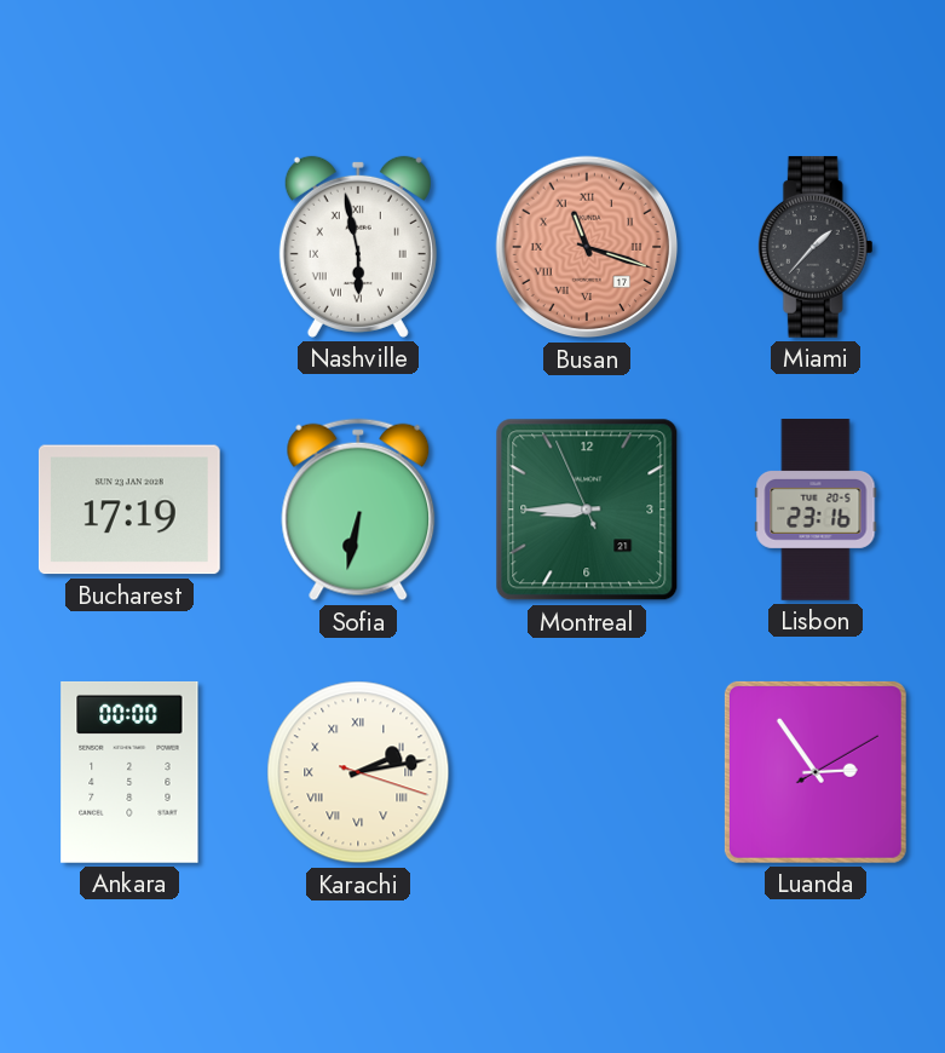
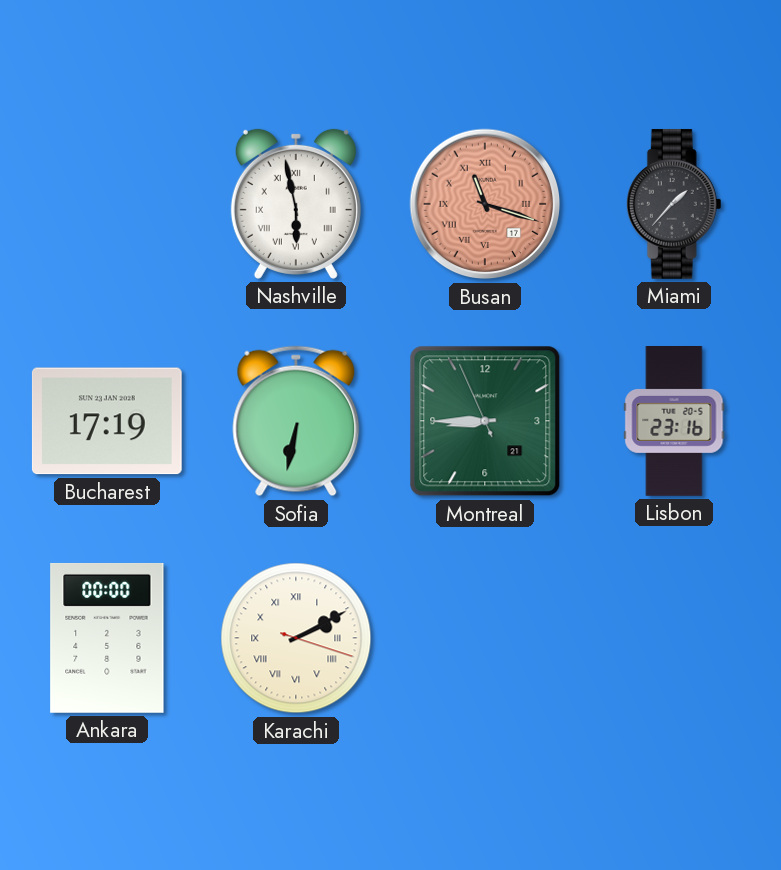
Karachi: 2:13 -> 2:10
Luanda: 2:54 -> none
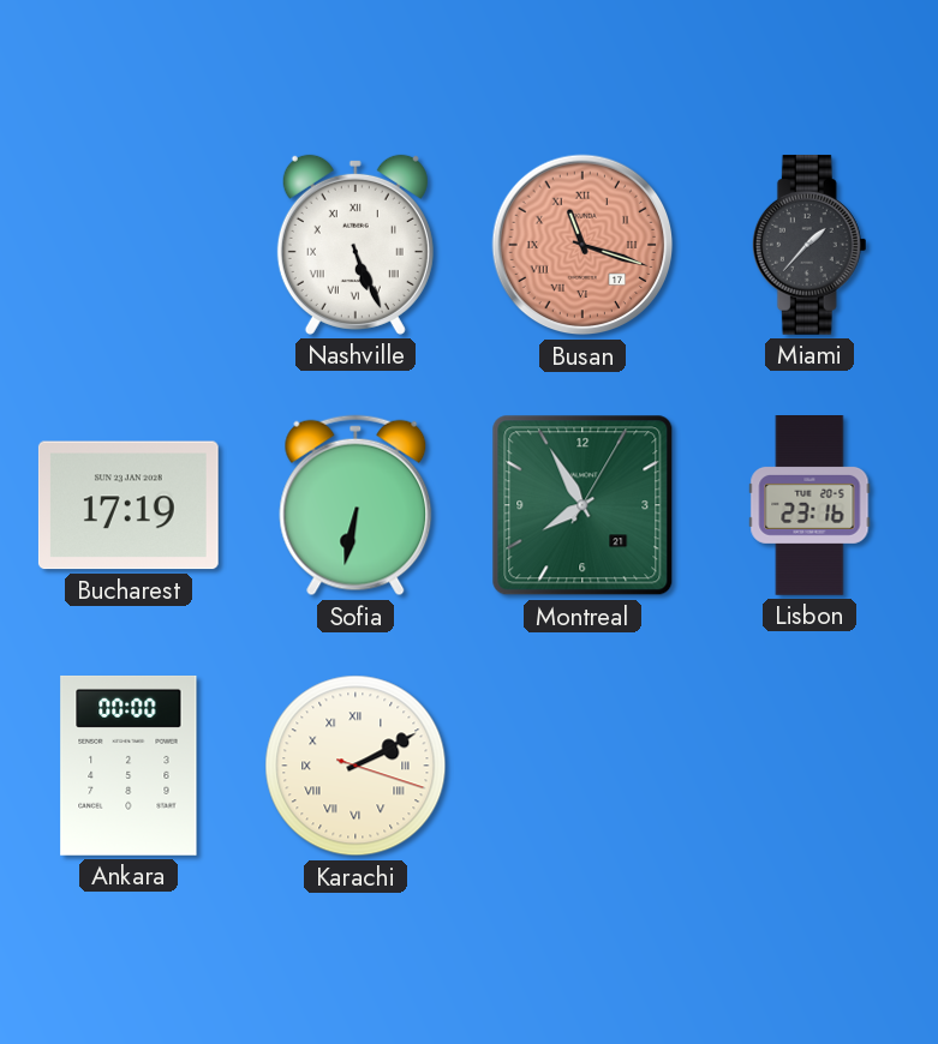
Nashville: 5:58 -> 5:26
Montreal: 8:44 -> 7:55
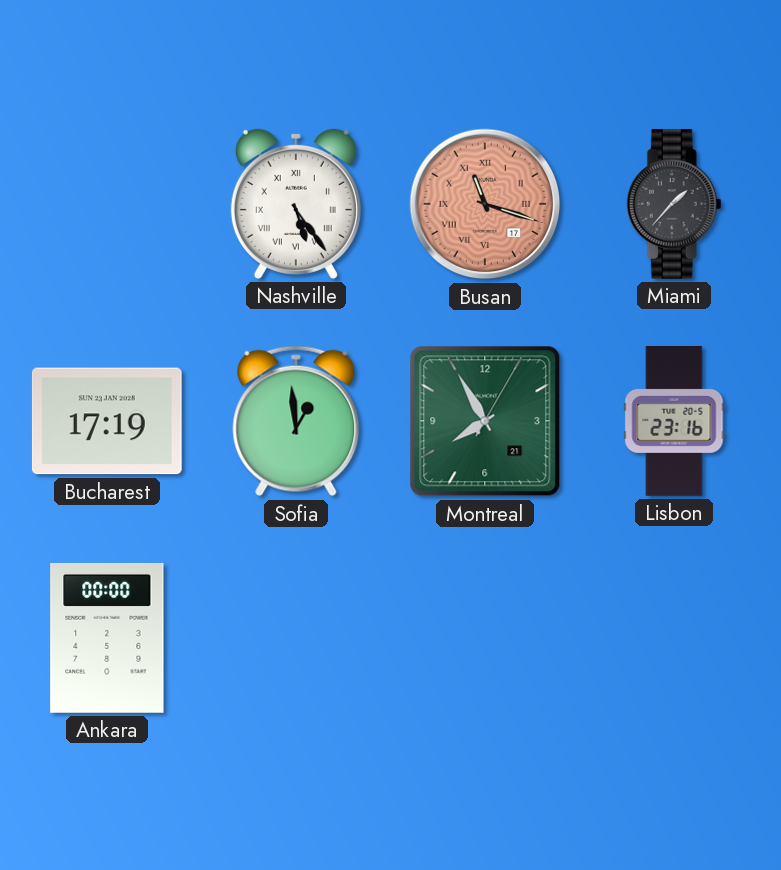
Nashville: 5:26 -> 5:24
Sofia: 6:32 -> 12:59
Karachi: 2:10 -> none
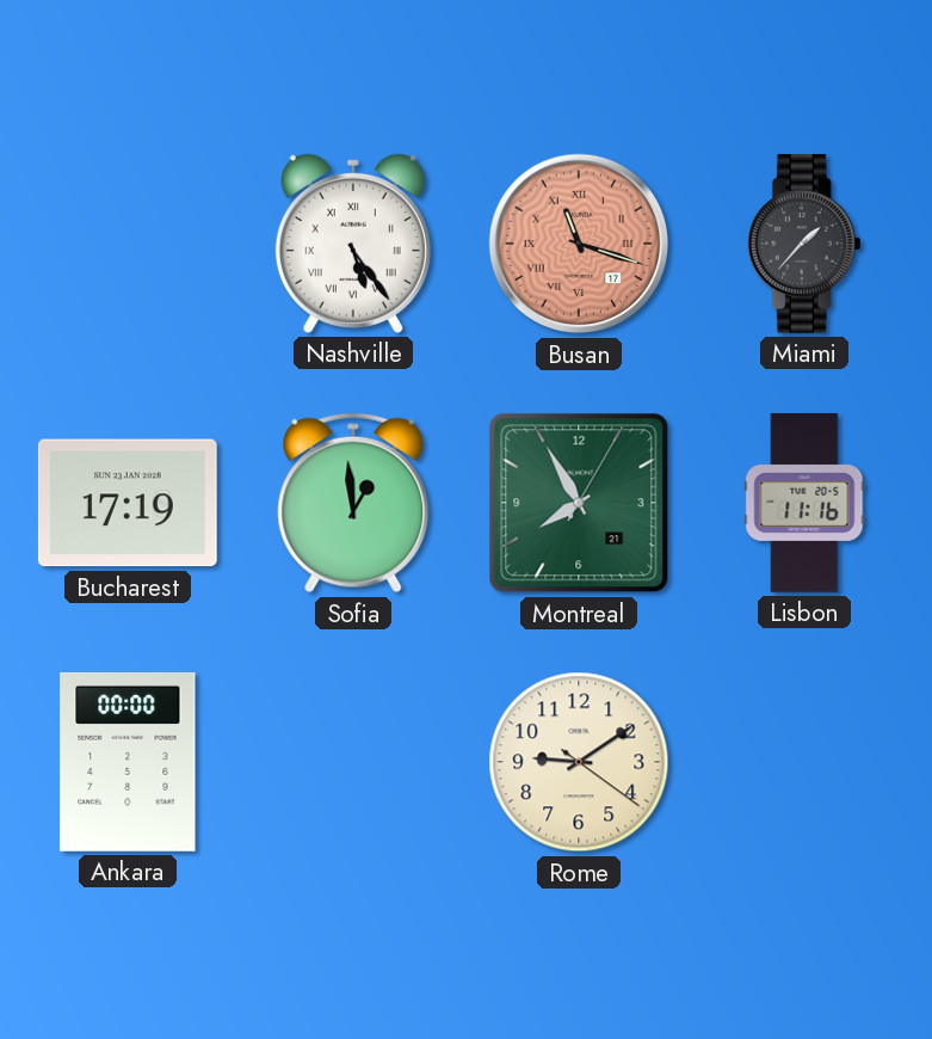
Lisbon: 23:16 -> 11:16
Rome: none -> 9:09
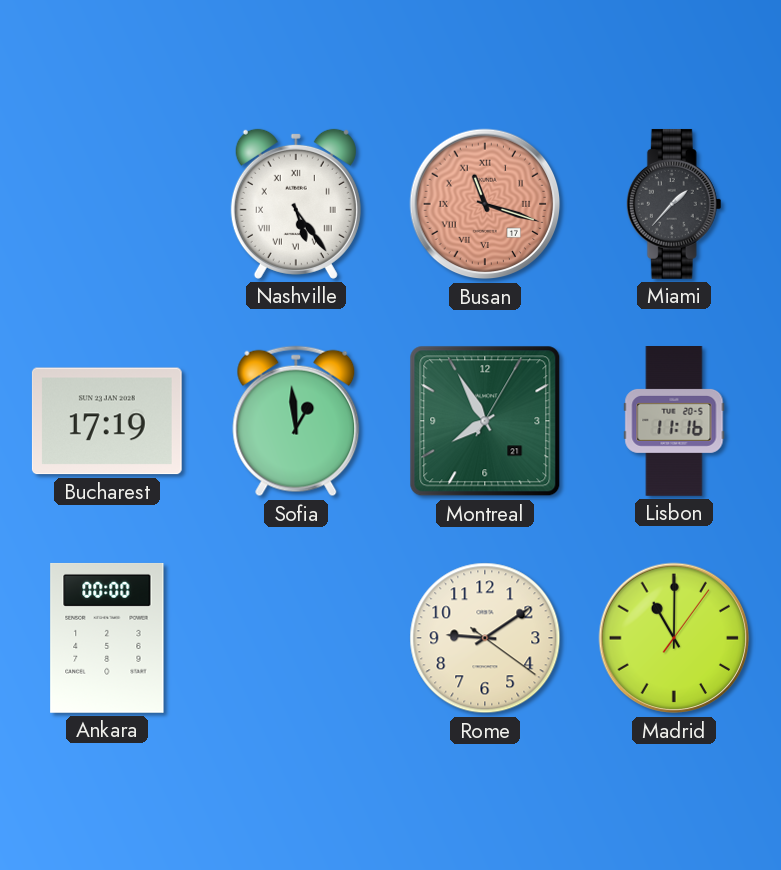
Madrid: none -> 11:00
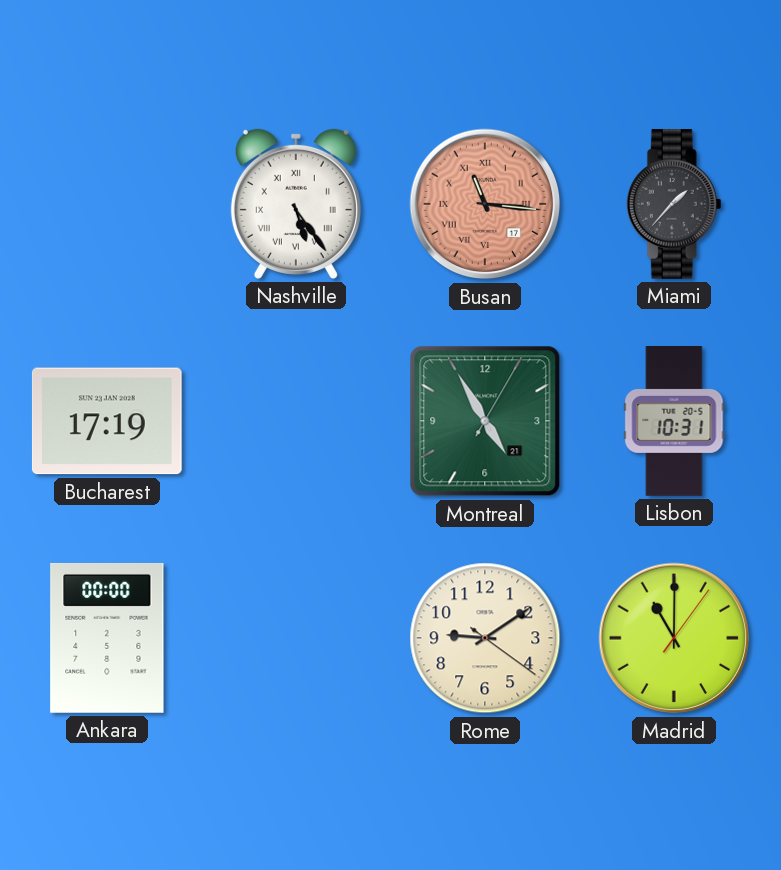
Busan: 11:18 -> 11:16
Sofia: 12:59 -> none
Montreal: 7:55 -> 4:55
Lisbon: 11:16 -> 10:31
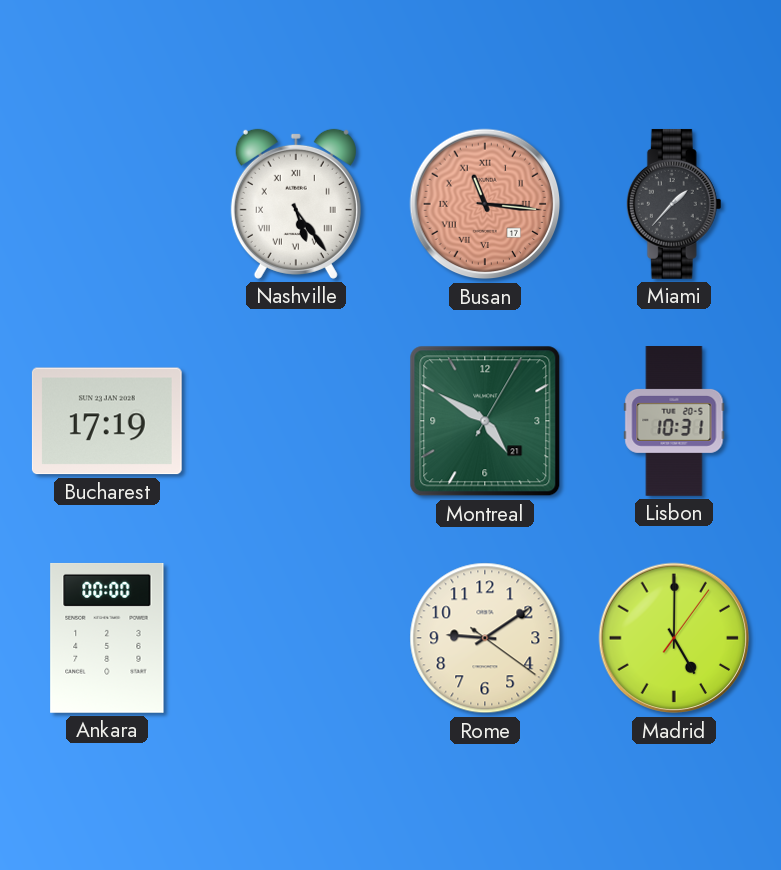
Montreal: 4:55 -> 4:50
Madrid: 11:00 -> 5:00
